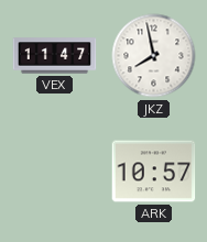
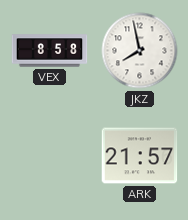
VEX: 11:47 -> 8:58
ARK: 10:57 -> 21:57
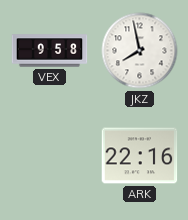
VEX: 8:58 -> 9:58
ARK: 21:57 -> 22:16
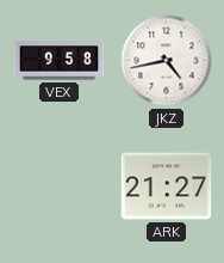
JKZ: 7:58 -> 4:43
ARK: 22:16 -> 21:27
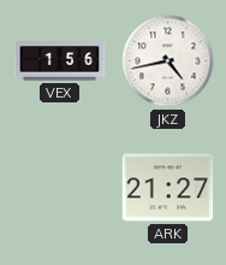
VEX: 9:58 -> 1:56
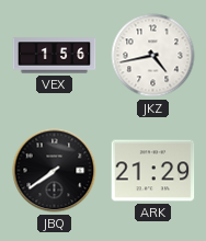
JBQ: none -> 7:39
ARK: 21:27 -> 21:29
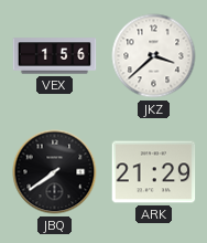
JKZ: 4:43 -> 3:38
